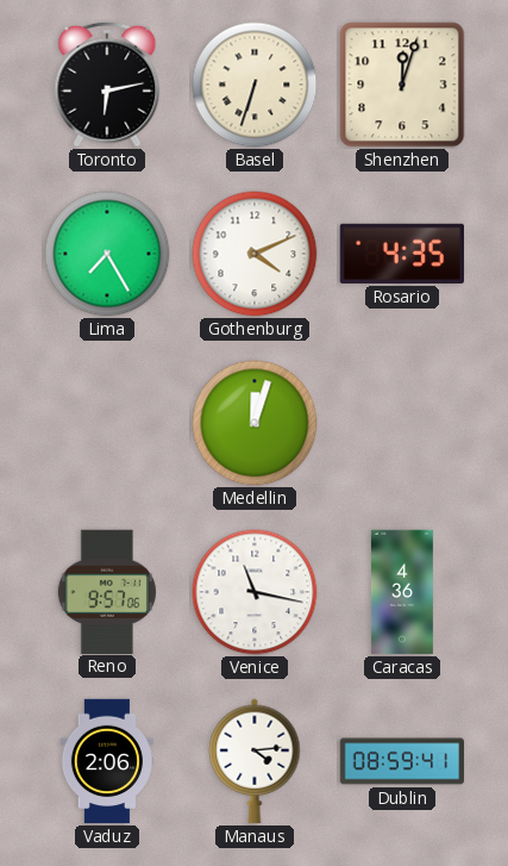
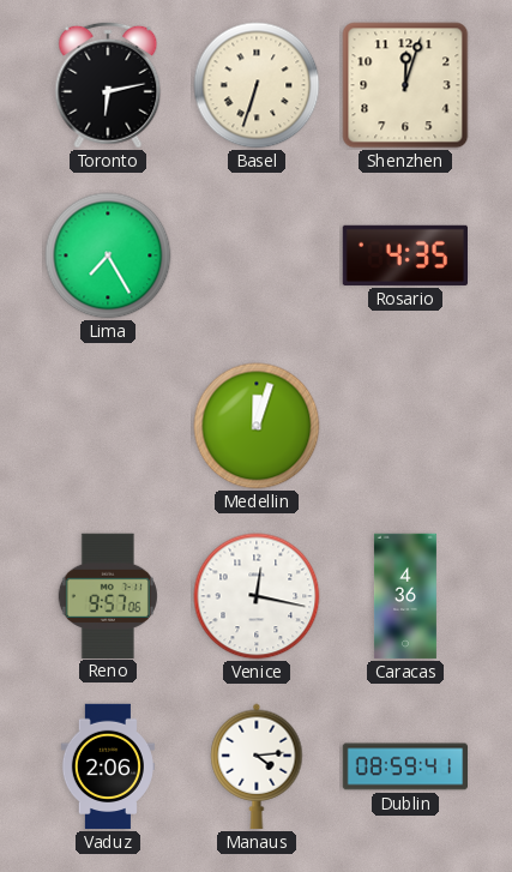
Gothenburg: 4:11 -> none
Venice: 11:17 -> 12:17
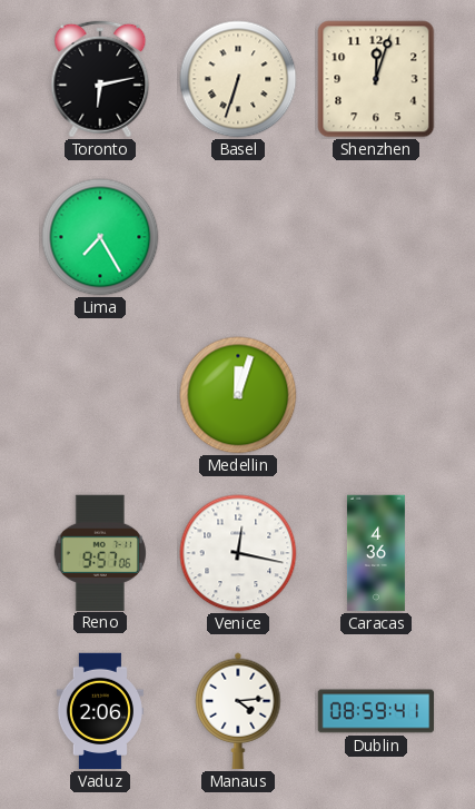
Rosario: 4:35 -> none
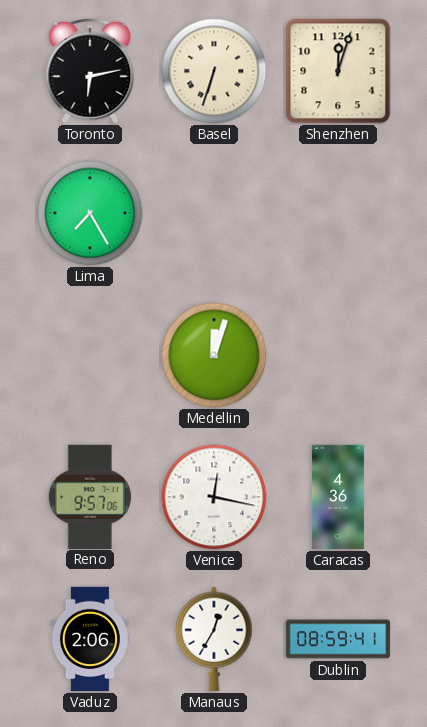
Manaus: 4:14 -> 12:35
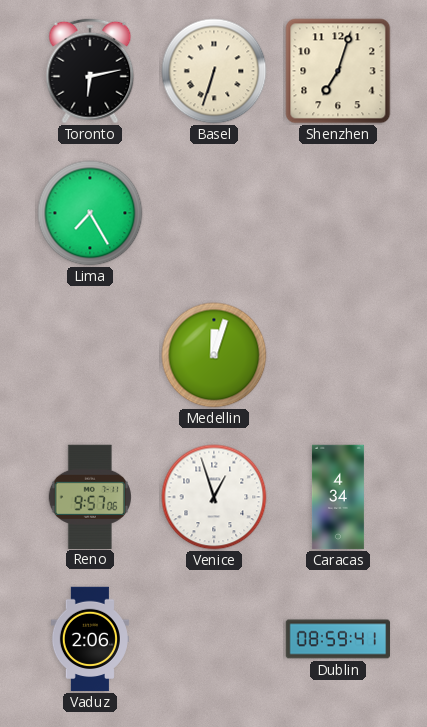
Shenzhen: 12:03 -> 7:03
Venice: 12:17 -> 12:57
Caracas: 4:36 -> 4:34
Manaus: 12:35 -> none
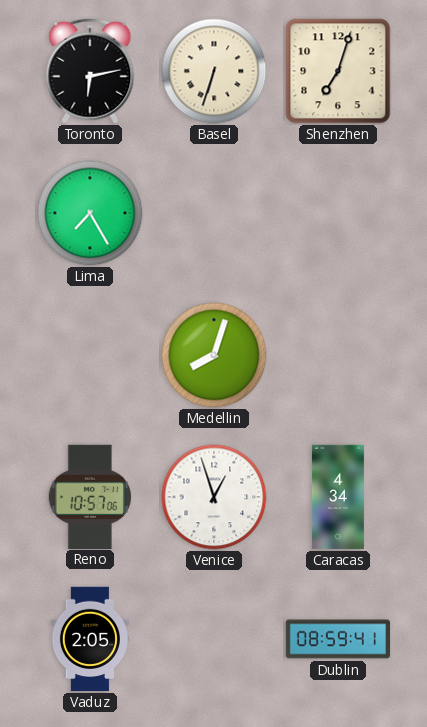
Medellin: 12:03 -> 8:03
Reno: 9:57 -> 10:57
Vaduz: 2:06 -> 2:05
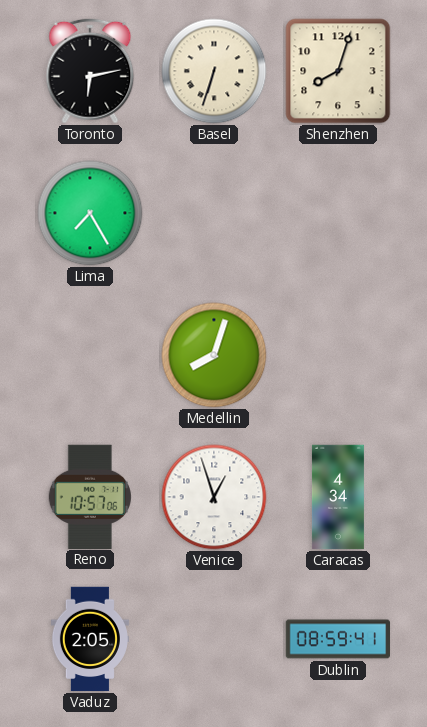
Shenzhen: 7:03 -> 8:03
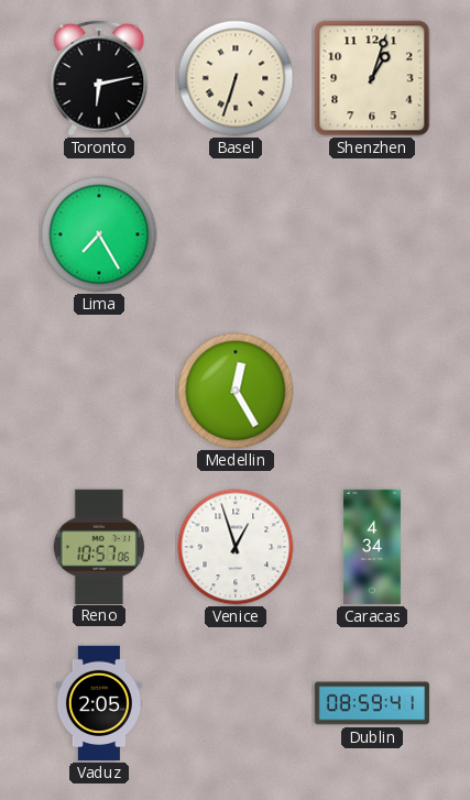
Shenzhen: 8:03 -> 1:03
Medellin: 8:03 -> 12:25
